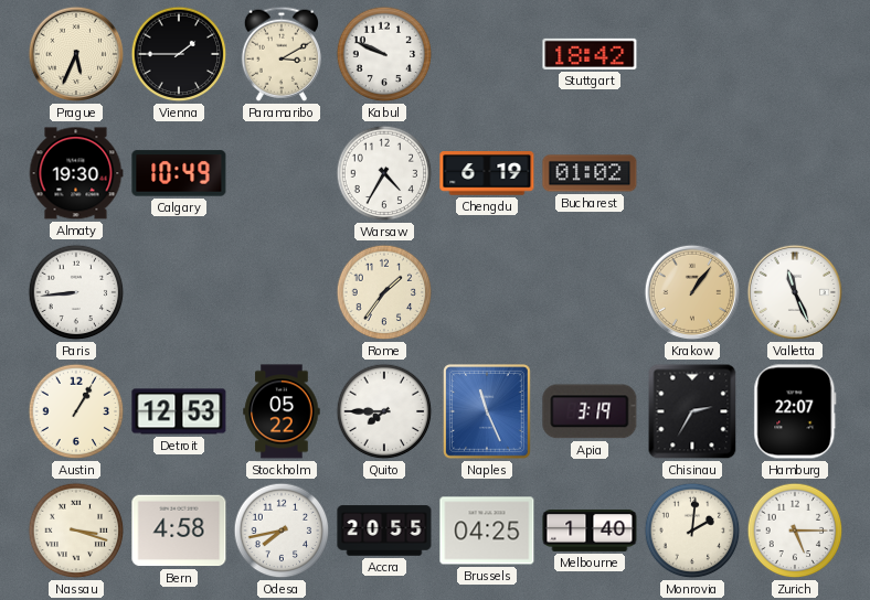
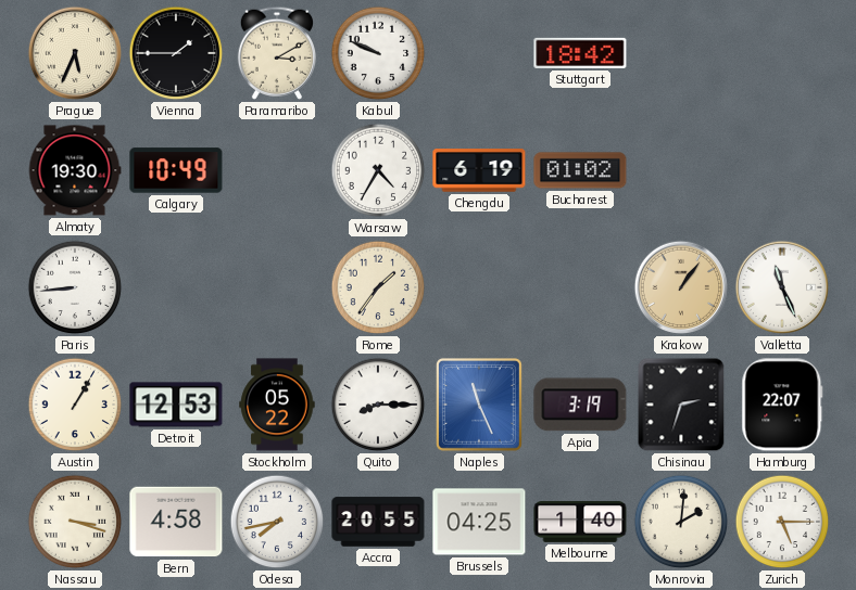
Quito: 7:45 -> 8:15
Chisinau: 2:35 -> 2:33
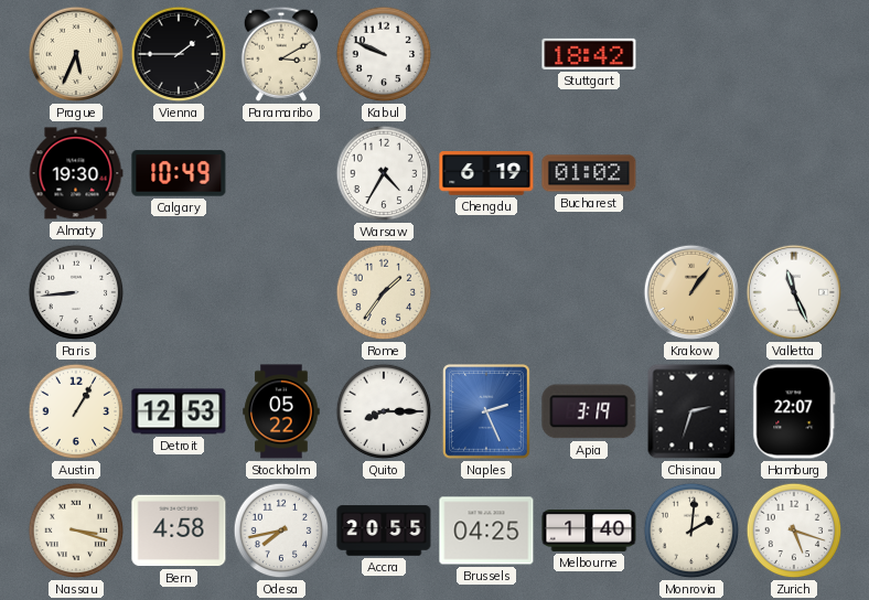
Naples: 11:26 -> 2:26
Zurich: 5:15 -> 5:18
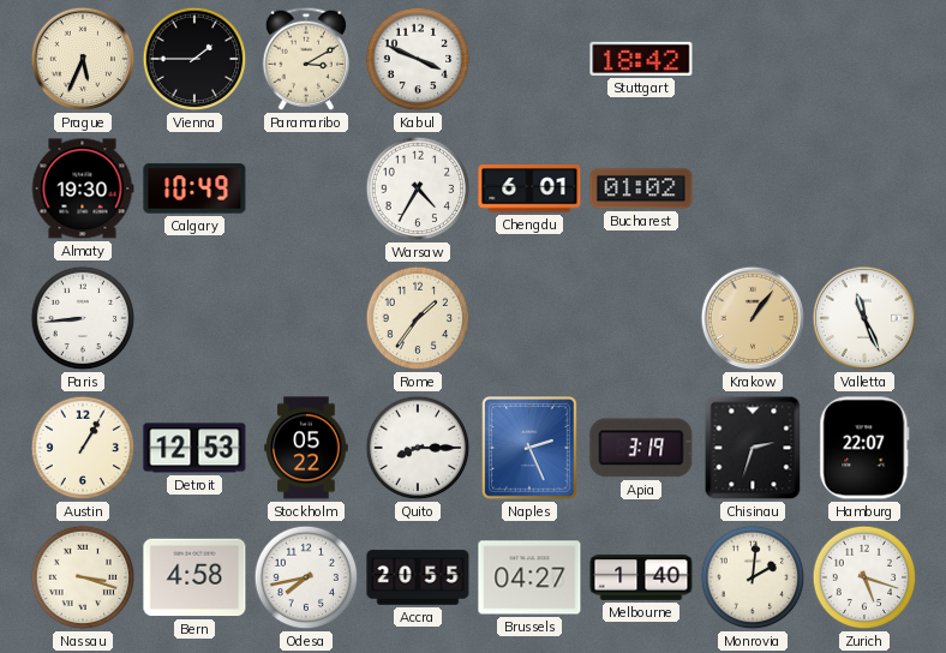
Kabul: 9:49 -> 3:49
Chengdu: 6:19 -> 6:01
Brussels: 04:25 -> 04:27
